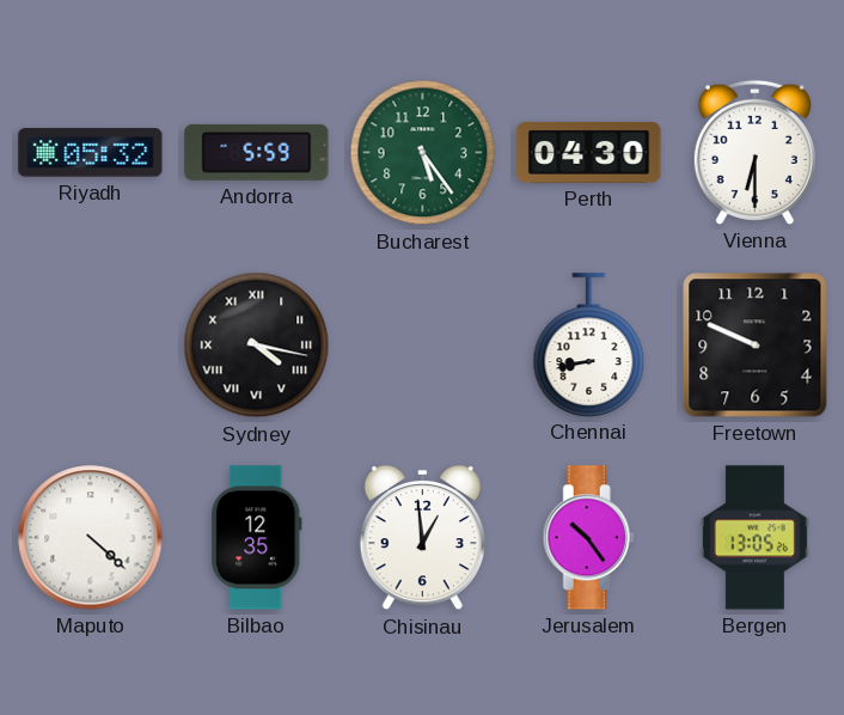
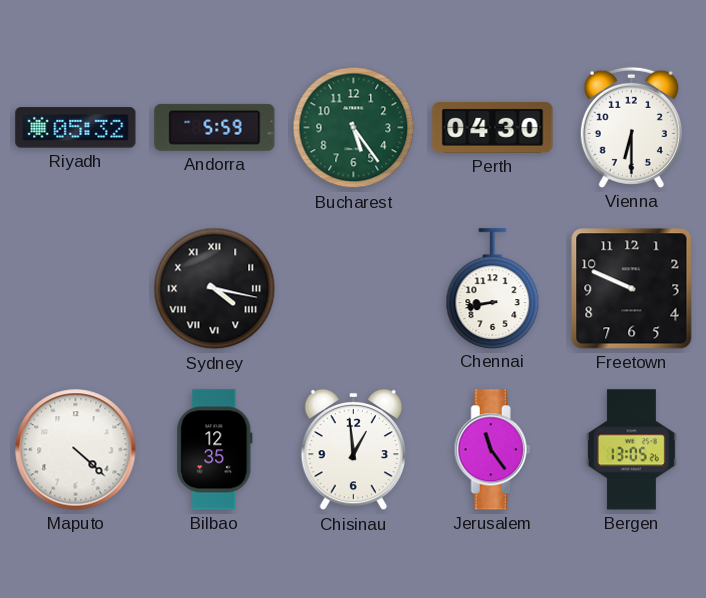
Jerusalem: 10:24 -> 11:24
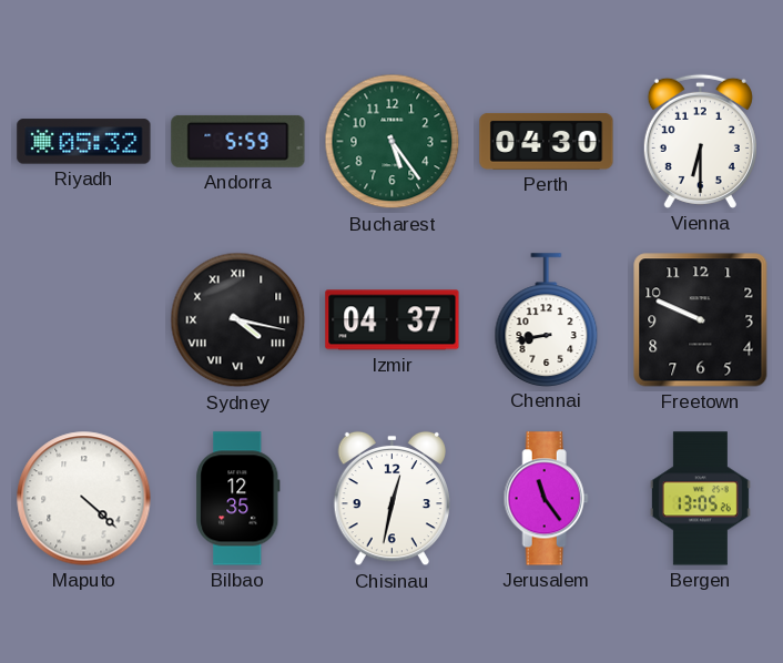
Izmir: none -> 04:37
Chisinau: 12:59 -> 12:32
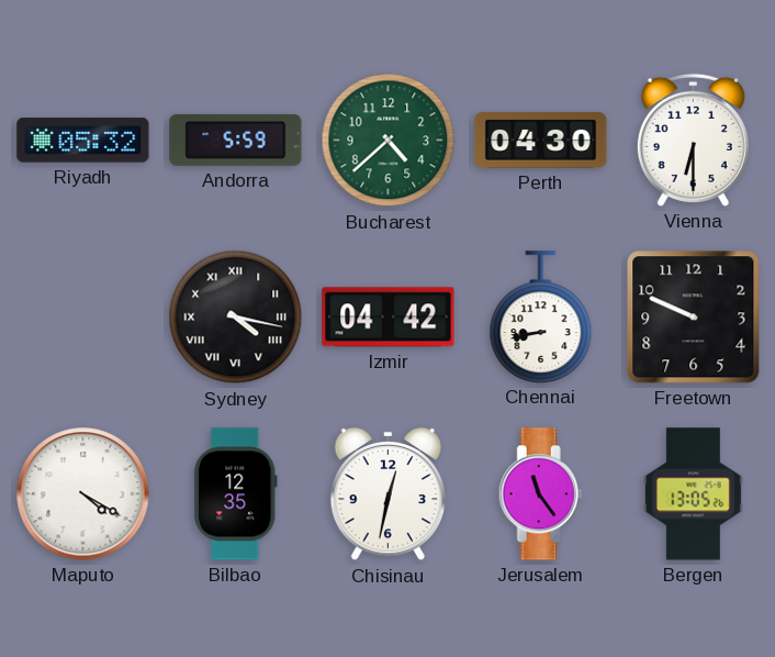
Bucharest: 5:24 -> 4:38
Izmir: 04:37 -> 04:42
Maputo: 4:22 -> 4:20
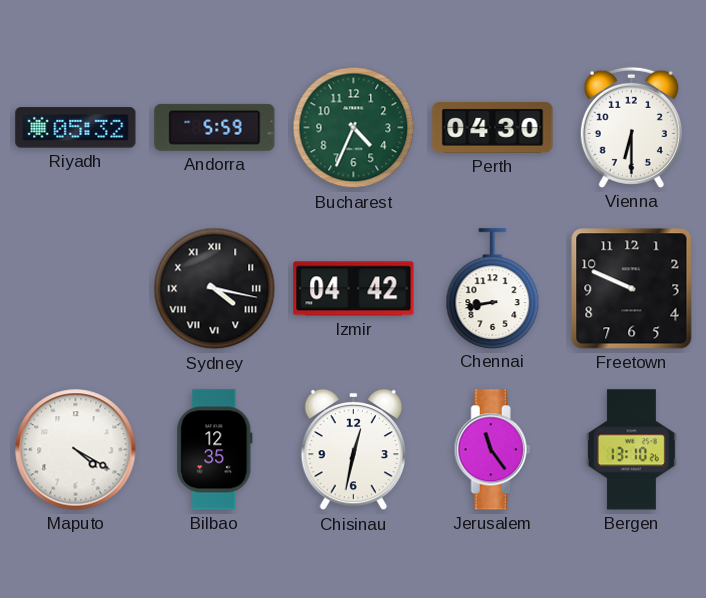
Bucharest: 4:38 -> 4:34
Bergen: 13:05 -> 13:10
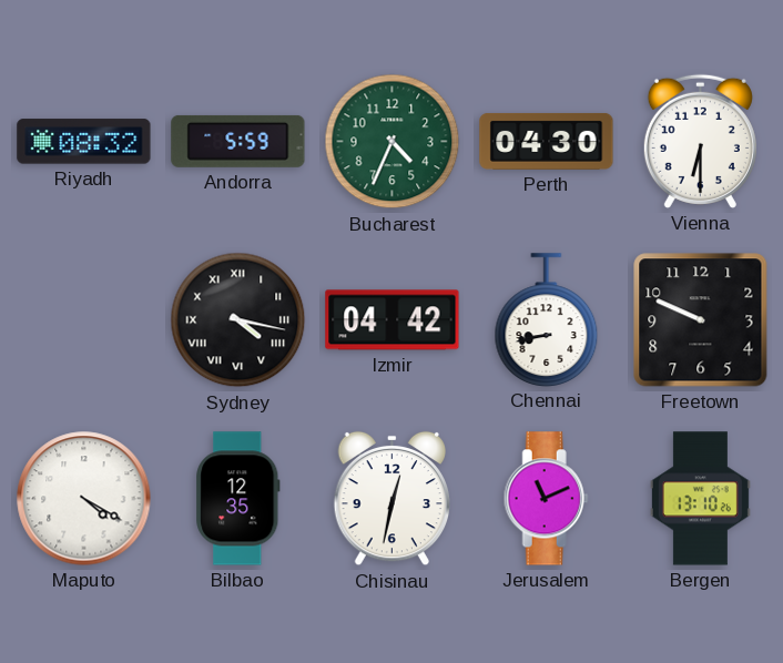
Riyadh: 05:32 -> 08:32
Jerusalem: 11:24 -> 11:11
